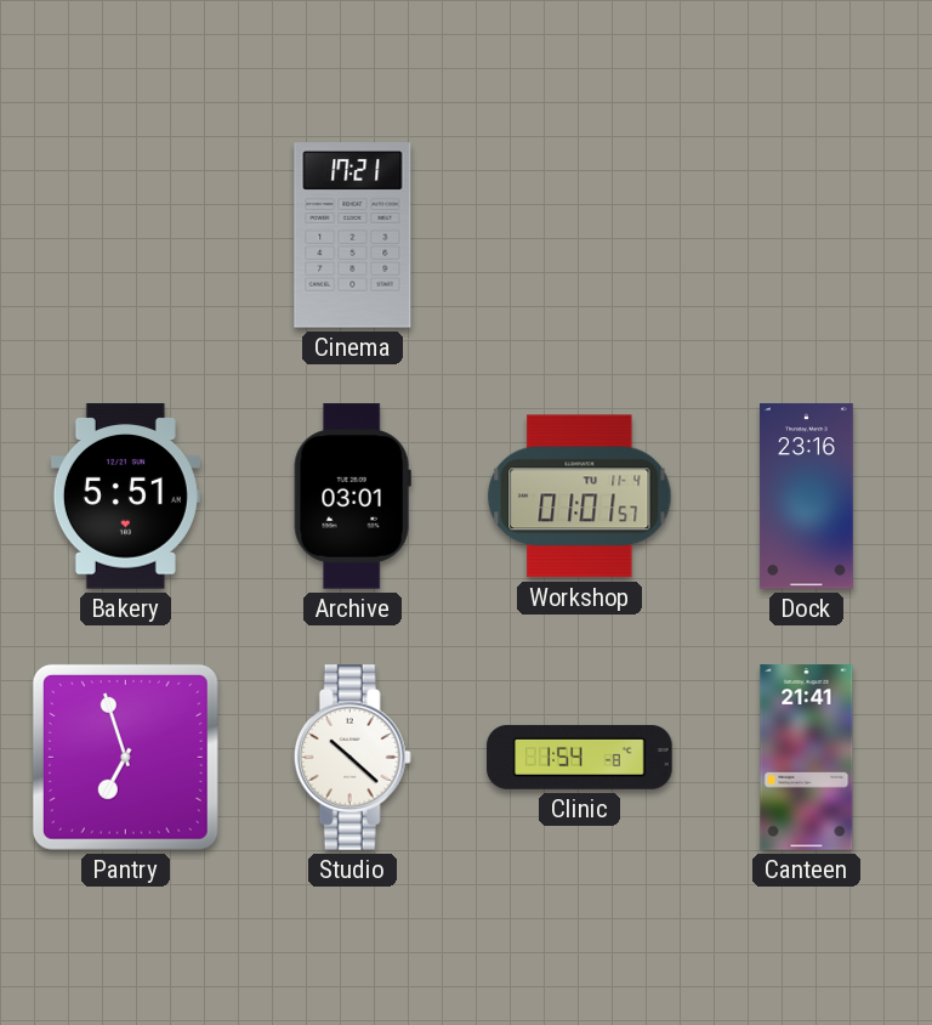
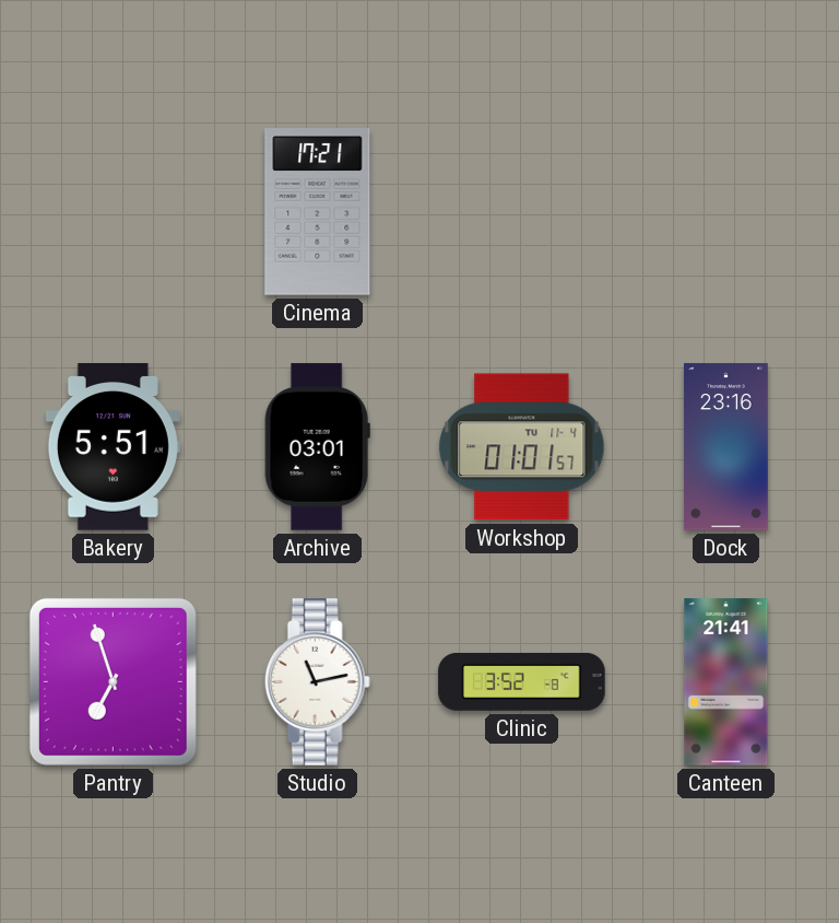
Studio: 10:22 -> 11:13
Clinic: 1:54 -> 3:52
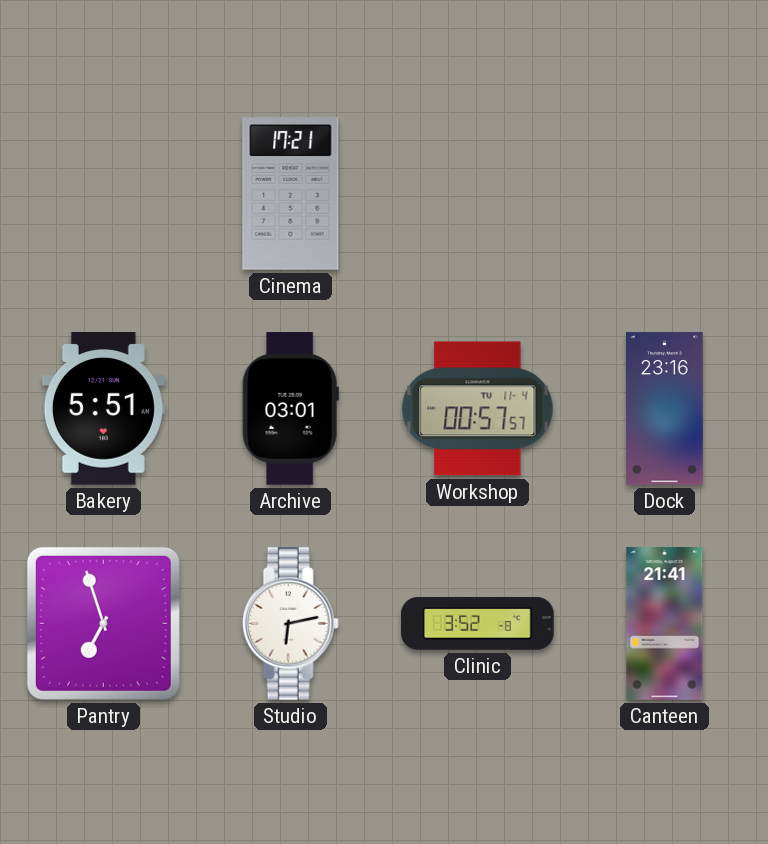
Workshop: 01:01 -> 00:57
Studio: 11:13 -> 6:13
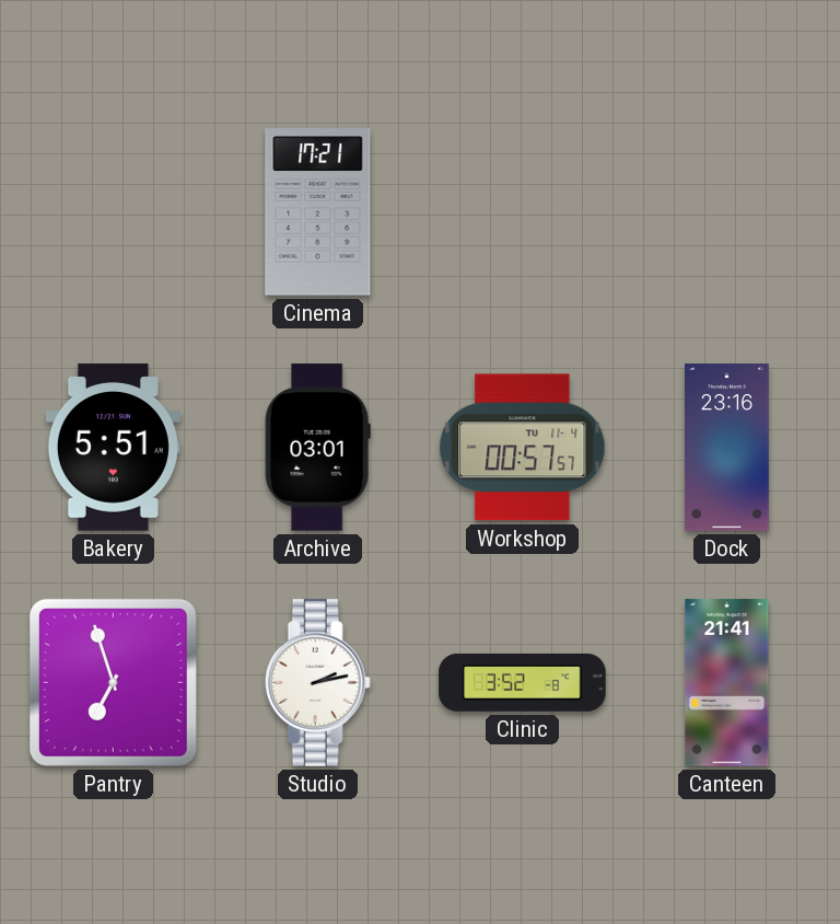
Studio: 6:13 -> 2:13
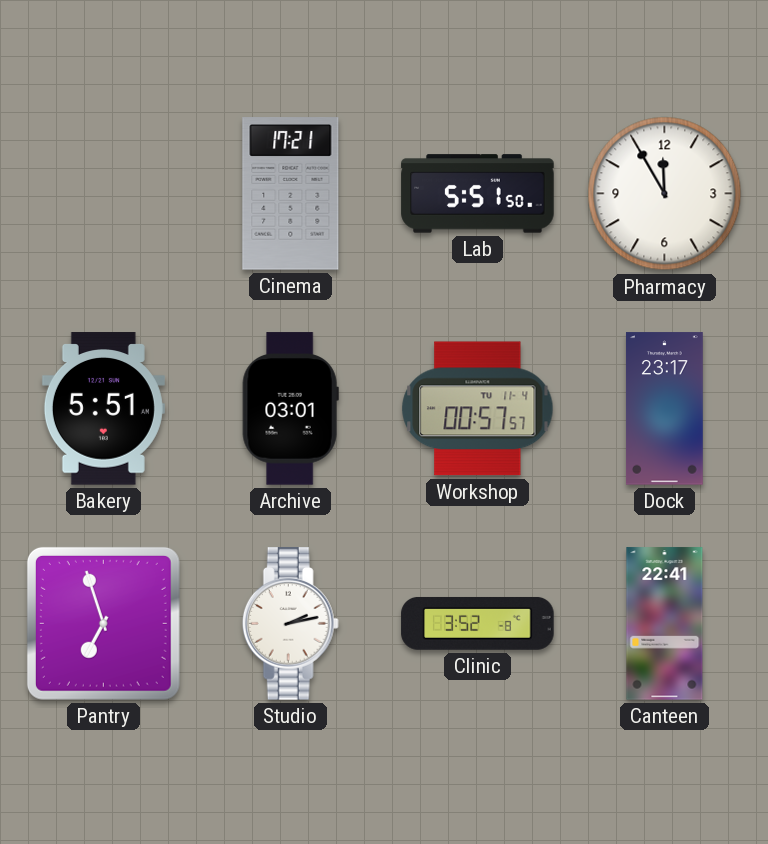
Lab: none -> 5:51
Pharmacy: none -> 11:55
Dock: 23:16 -> 23:17
Canteen: 21:41 -> 22:41
